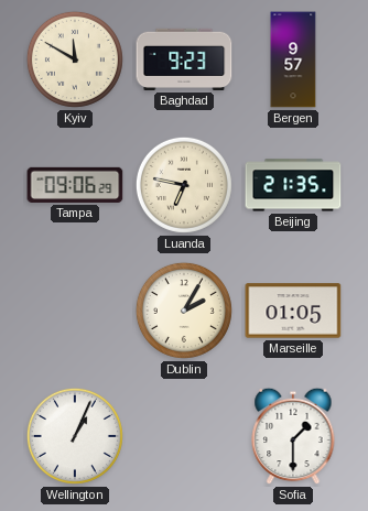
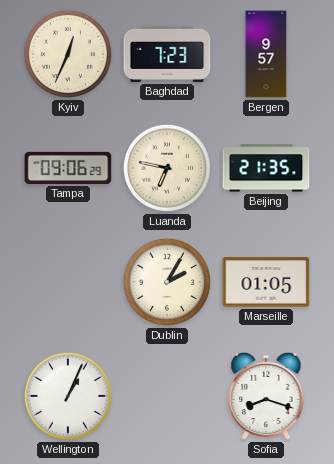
Kyiv: 11:50 -> 12:34
Baghdad: 9:23 -> 7:23
Sofia: 1:30 -> 8:18
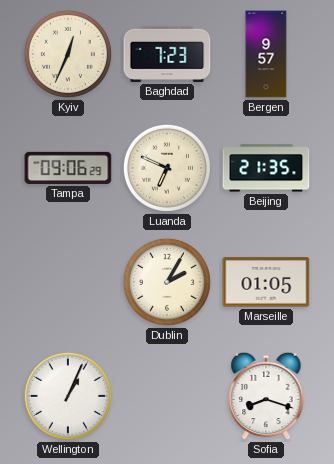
Luanda: 6:47 -> 6:49
